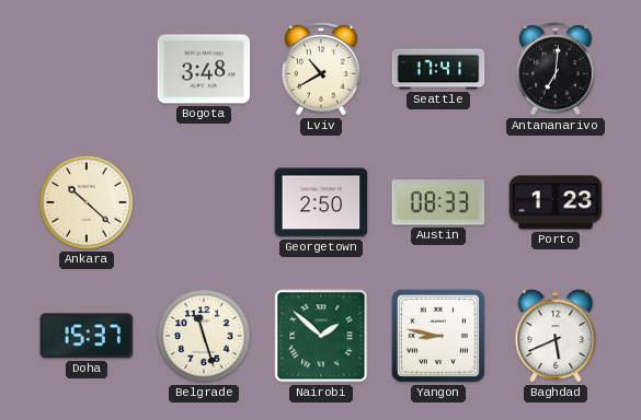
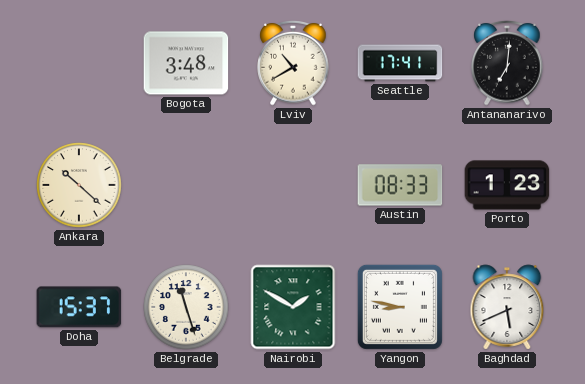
Georgetown: 2:50 -> none
Nairobi: 1:52 -> 1:50
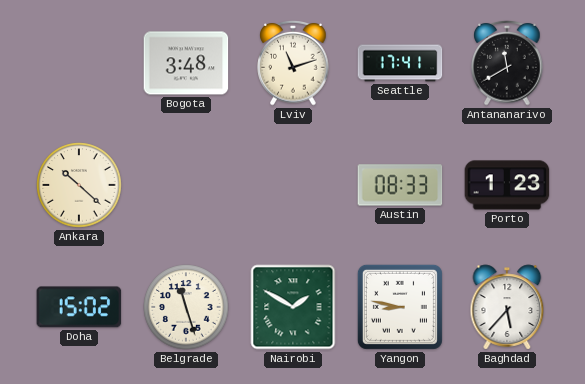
Lviv: 10:40 -> 11:12
Antananarivo: 7:01 -> 11:40
Doha: 15:37 -> 15:02
Baghdad: 5:41 -> 5:37
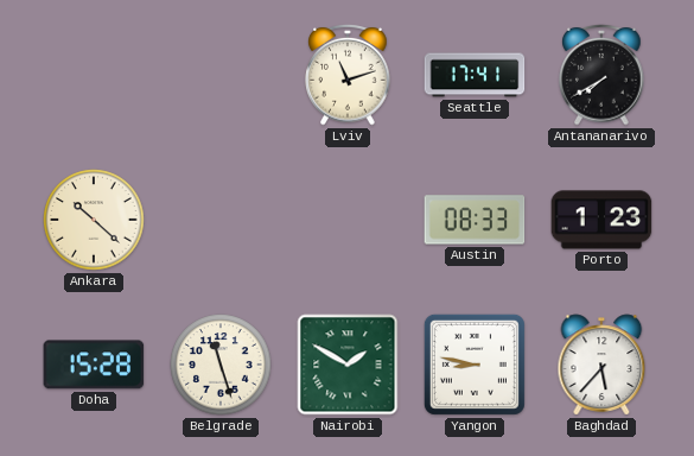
Bogota: 3:48 -> none
Antananarivo: 11:40 -> 7:40
Doha: 15:02 -> 15:28
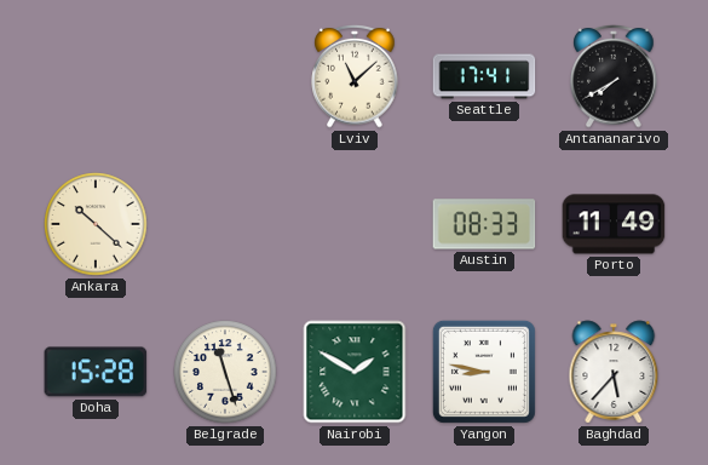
Lviv: 11:12 -> 11:08
Porto: 1:23 -> 11:49
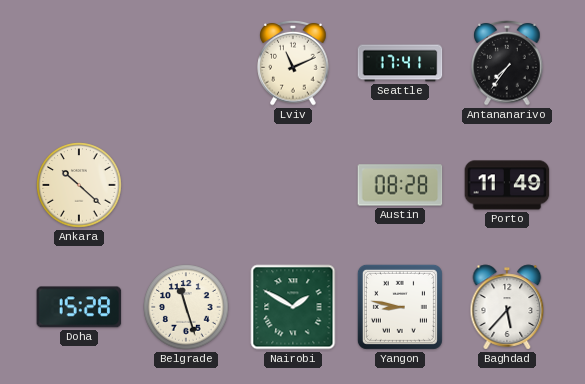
Lviv: 11:08 -> 11:11
Antananarivo: 7:40 -> 7:36
Austin: 08:33 -> 08:28
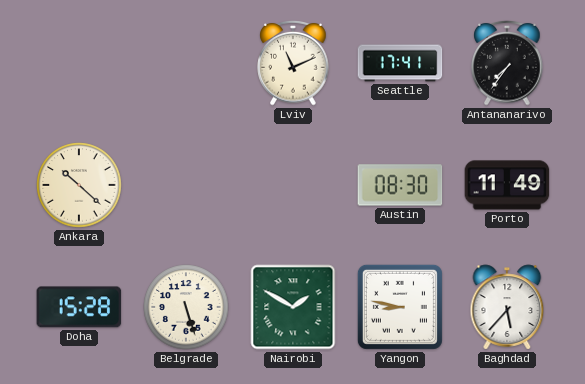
Austin: 08:28 -> 08:30
Belgrade: 11:27 -> 5:27
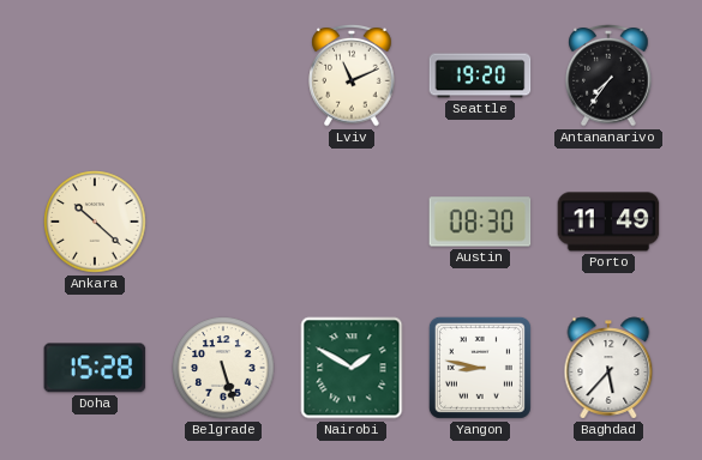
Seattle: 17:41 -> 19:20
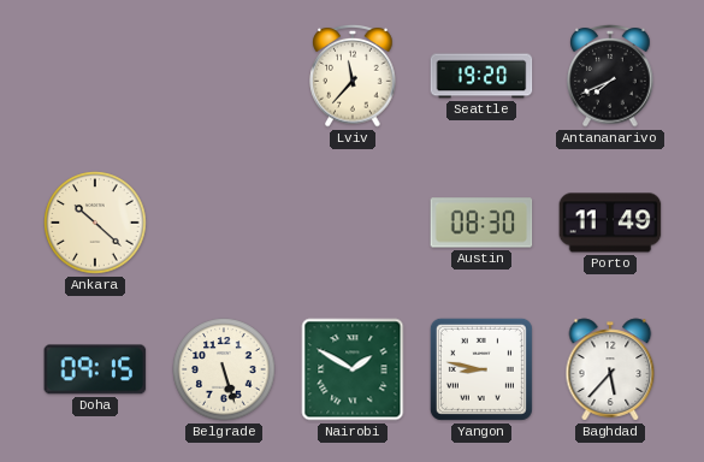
Lviv: 11:11 -> 11:37
Antananarivo: 7:36 -> 7:41
Doha: 15:28 -> 09:15
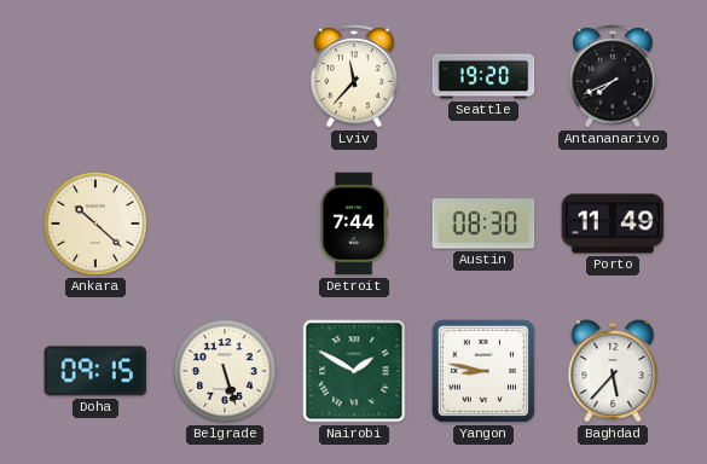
Detroit: none -> 7:44
